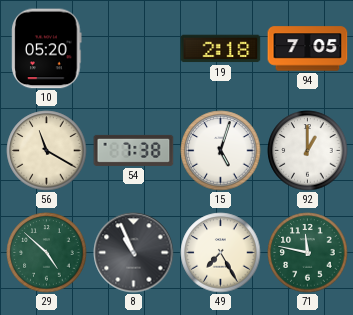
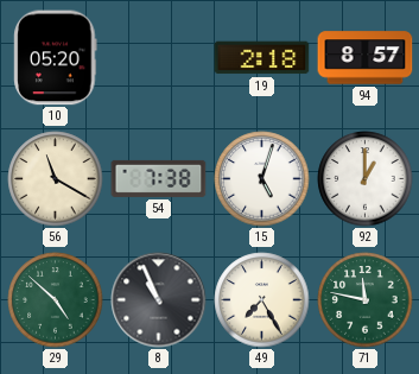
94: 7:05 -> 8:57
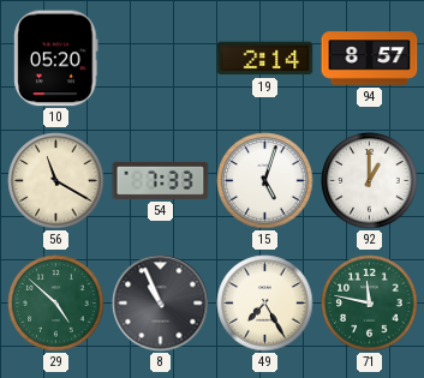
19: 2:18 -> 2:14
54: 7:38 -> 7:33
